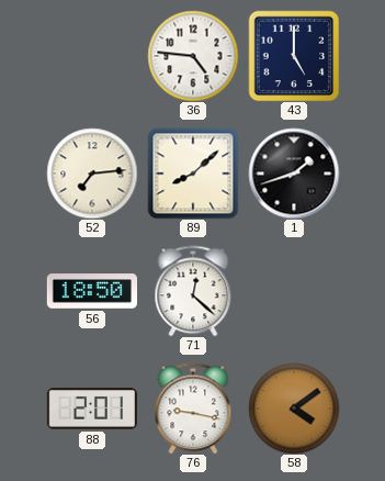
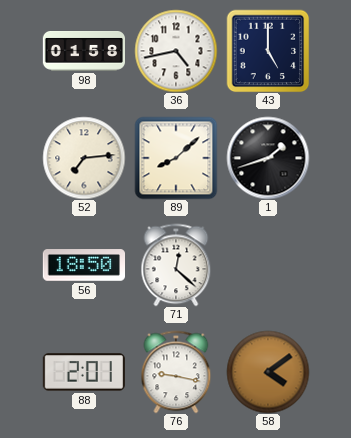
98: none -> 01:58
36: 4:46 -> 4:43
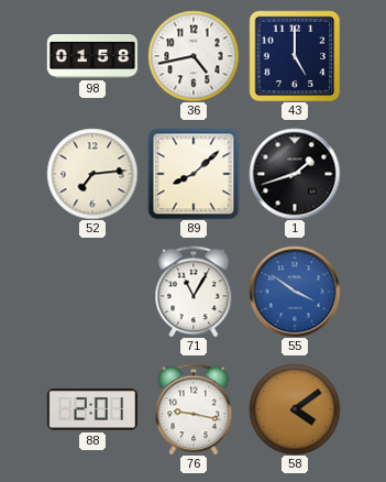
56: 18:50 -> none
71: 12:22 -> 11:05
55: none -> 3:51
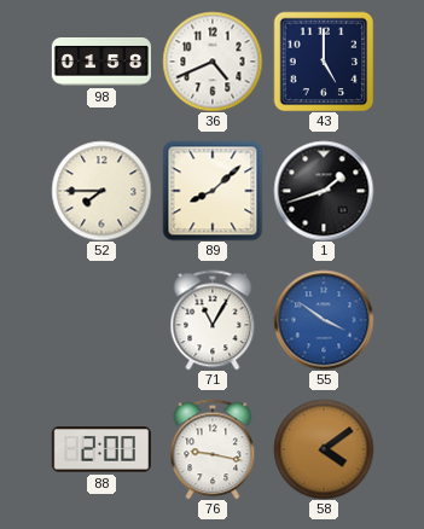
36: 4:43 -> 4:41
52: 7:14 -> 7:45
88: 2:01 -> 2:00
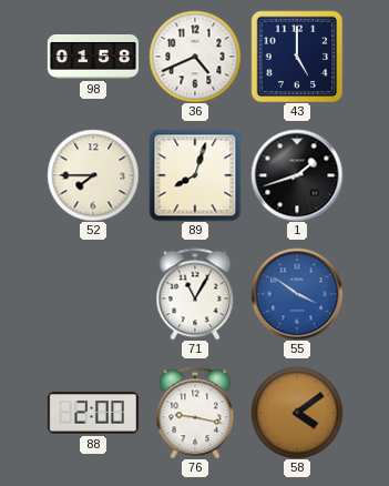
89: 8:08 -> 8:03
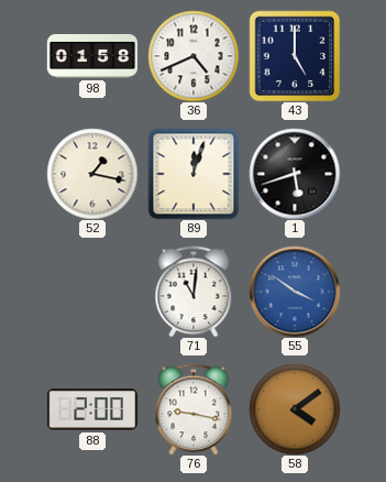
52: 7:45 -> 1:17
89: 8:03 -> 12:03
1: 1:42 -> 5:42
71: 11:05 -> 11:01
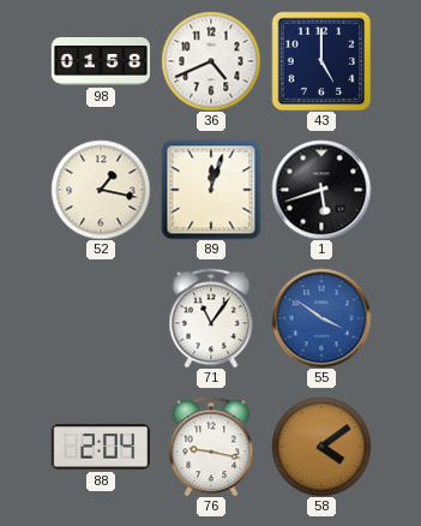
71: 11:01 -> 11:06
88: 2:00 -> 2:04
